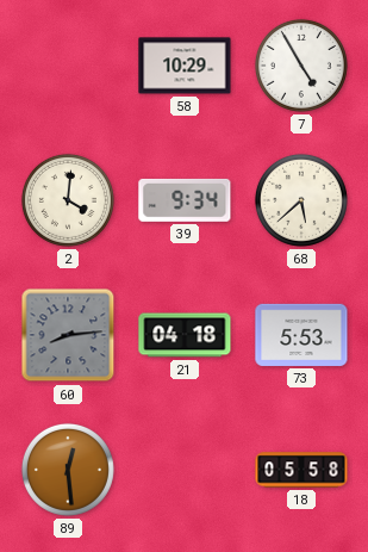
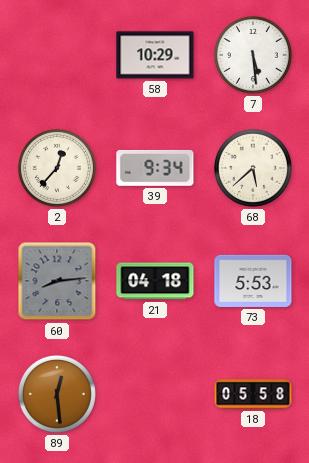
7: 4:55 -> 5:29
2: 4:01 -> 12:37
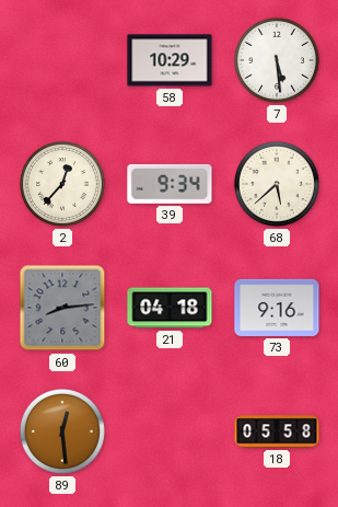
73: 5:53 -> 9:16
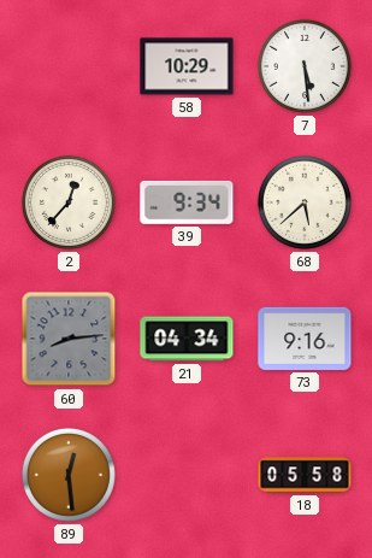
21: 04:18 -> 04:34
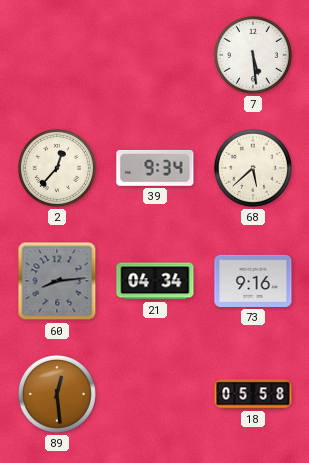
58: 10:29 -> none
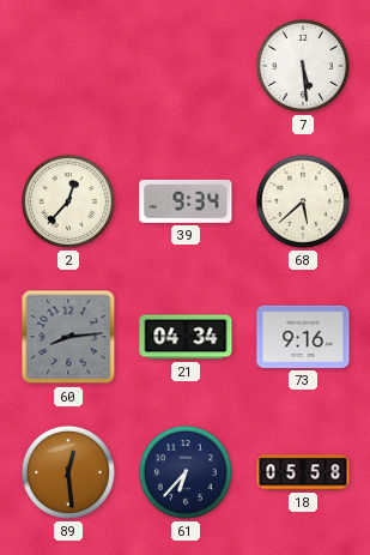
61: none -> 6:37
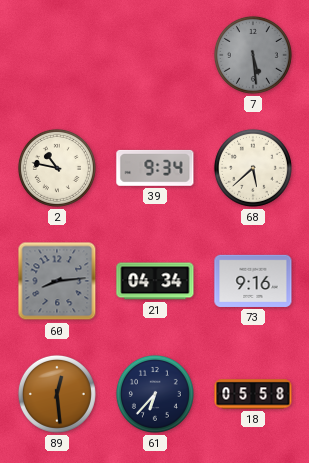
7 dial: white -> grey
2: 12:37 -> 10:47
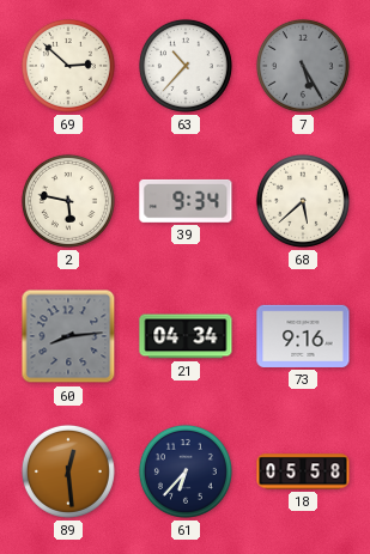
69: none -> 2:52
63: none -> 10:37
7: 5:29 -> 5:25
2: 10:47 -> 5:47
